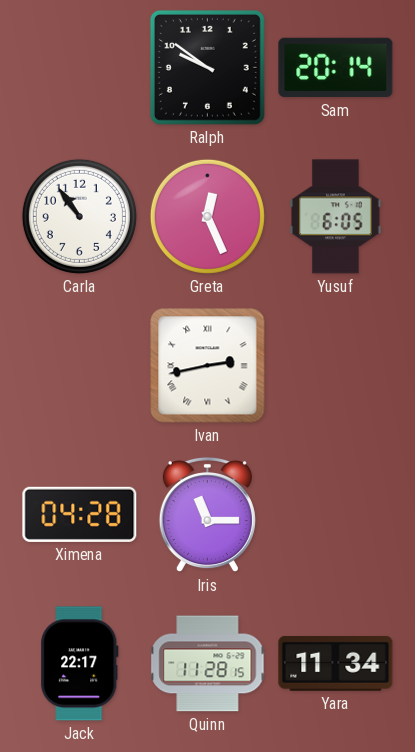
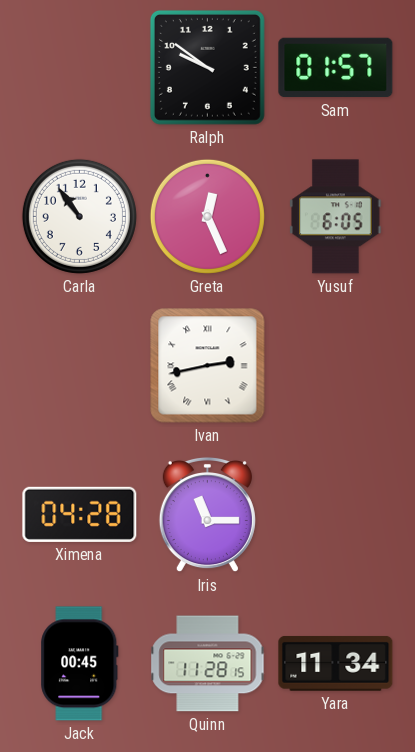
Sam: 20:14 -> 01:57
Jack: 22:17 -> 00:45
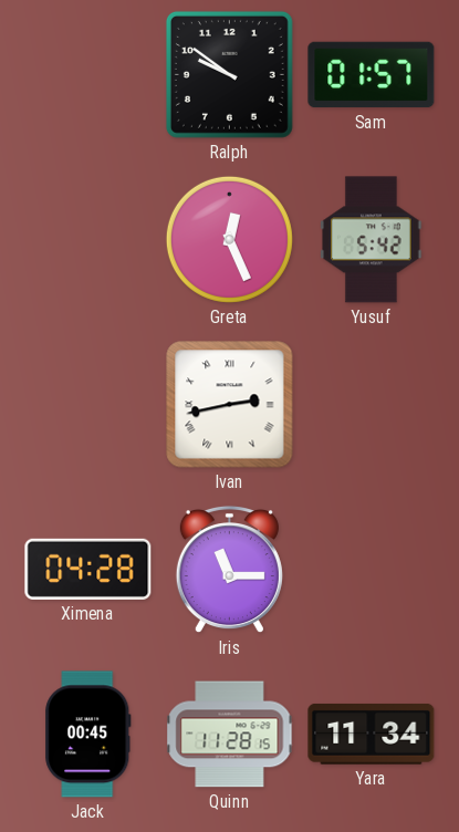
Carla: 10:54 -> none
Yusuf: 6:05 -> 5:42
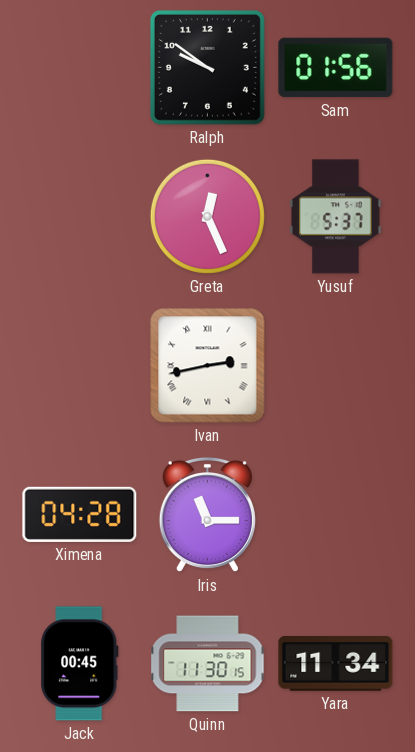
Sam: 01:57 -> 01:56
Yusuf: 5:42 -> 5:37
Quinn: 11:28 -> 11:30
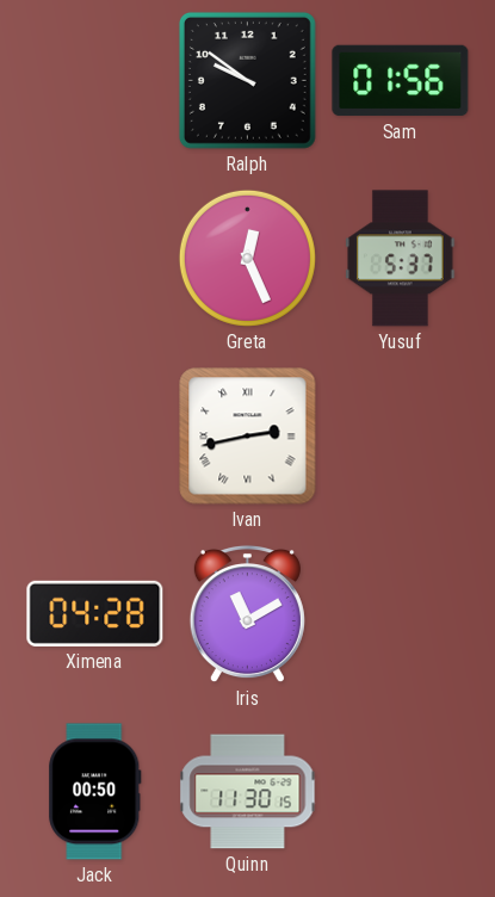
Iris: 11:15 -> 11:10
Jack: 00:45 -> 00:50
Yara: 11:34 -> none
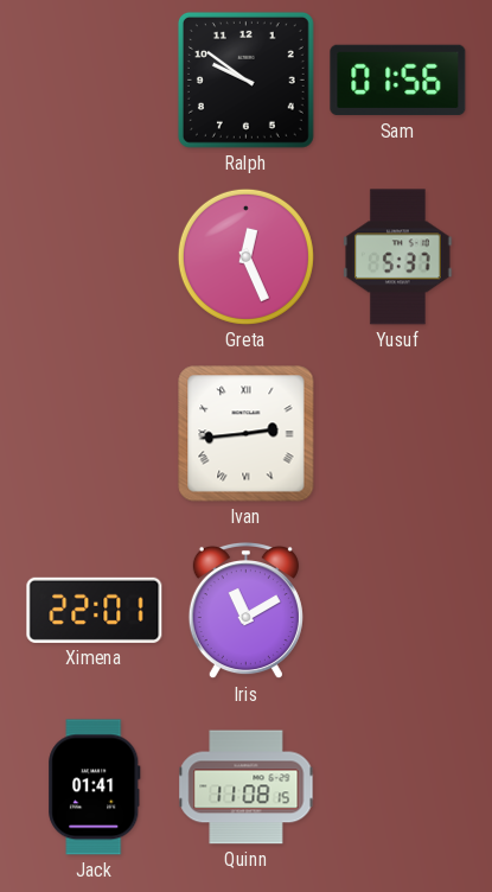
Ivan: 2:43 -> 2:44
Ximena: 04:28 -> 22:01
Jack: 00:50 -> 01:41
Quinn: 11:30 -> 11:08
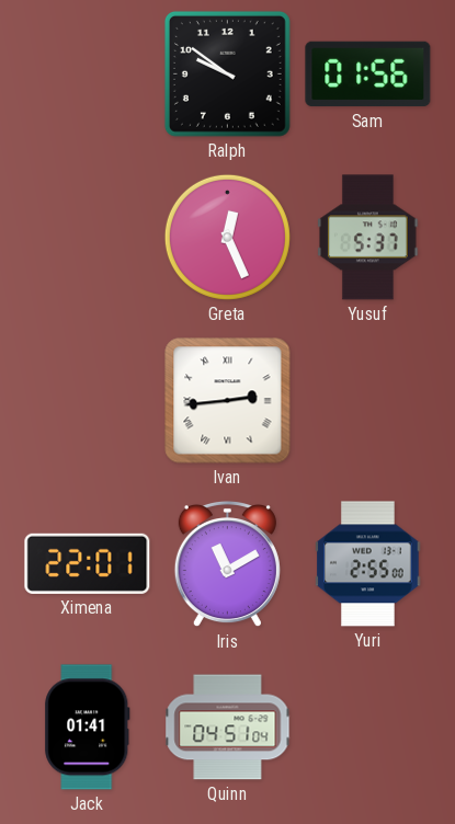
Yuri: none -> 2:55
Quinn: 11:08 -> 04:51
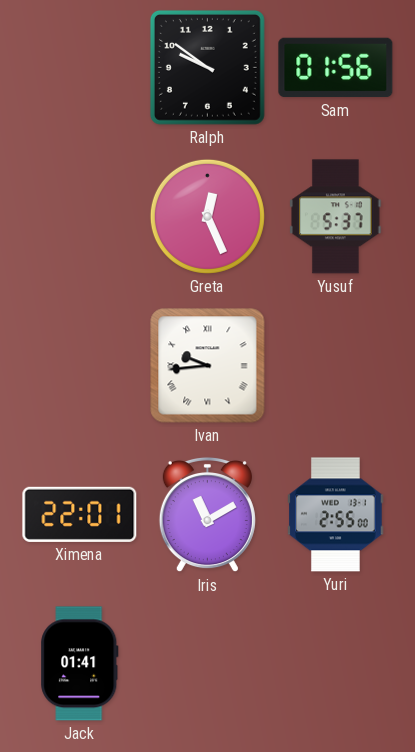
Ivan: 2:44 -> 9:44
Quinn: 04:51 -> none
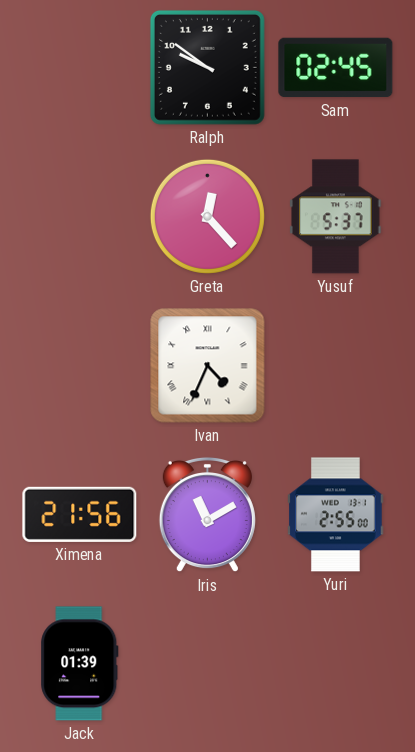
Sam: 01:56 -> 02:45
Greta: 12:26 -> 12:23
Ivan: 9:44 -> 4:34
Ximena: 22:01 -> 21:56
Jack: 01:41 -> 01:39
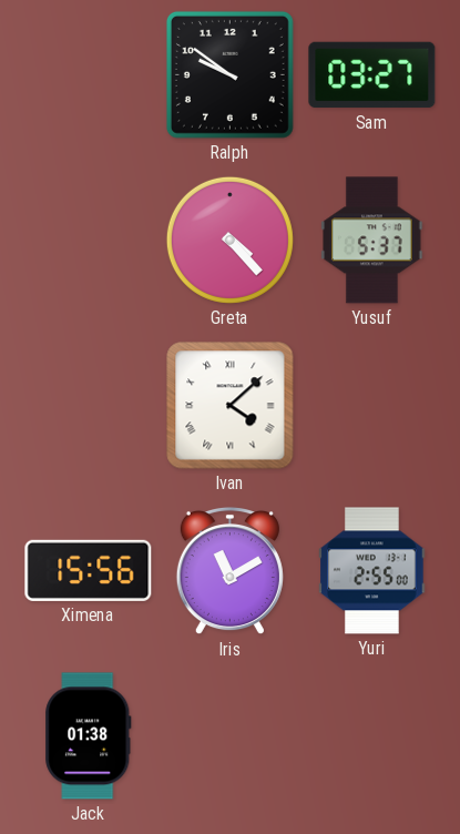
Sam: 02:45 -> 03:27
Greta: 12:23 -> 4:23
Ivan: 4:34 -> 4:08
Ximena: 21:56 -> 15:56
Jack: 01:39 -> 01:38
